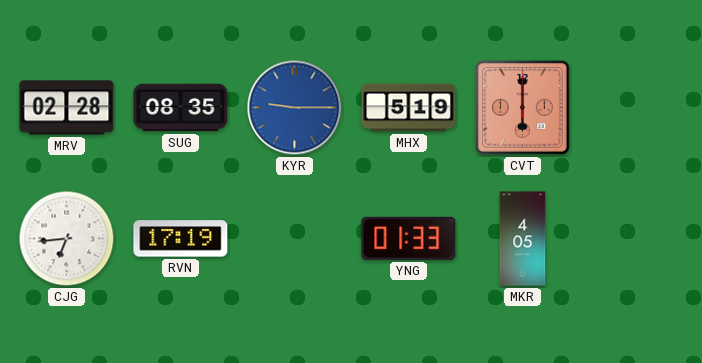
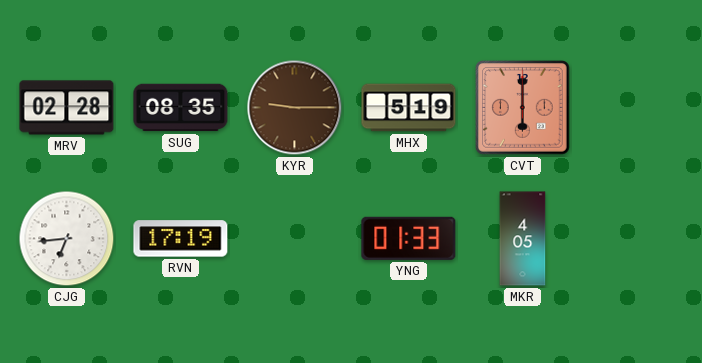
KYR dial: blue -> brown
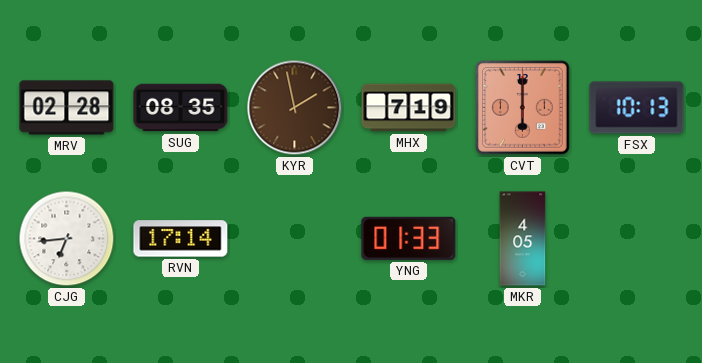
KYR: 9:15 -> 1:58
MHX: 5:19 -> 7:19
FSX: none -> 10:13
RVN: 17:19 -> 17:14
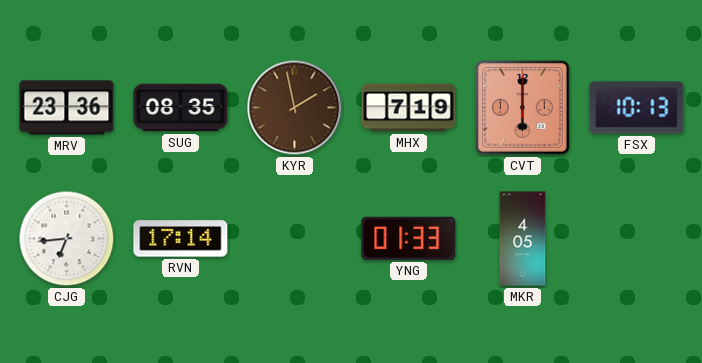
MRV: 02:28 -> 23:36
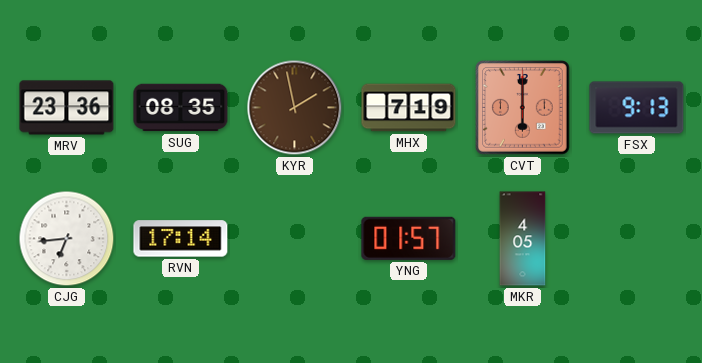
FSX: 10:13 -> 9:13
YNG: 01:33 -> 01:57
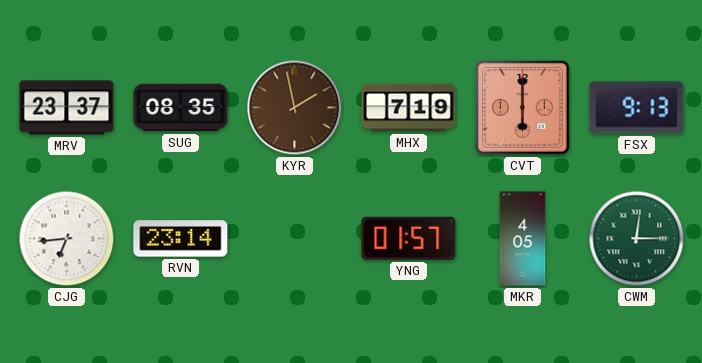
MRV: 23:36 -> 23:37
RVN: 17:14 -> 23:14
CWM: none -> 12:15
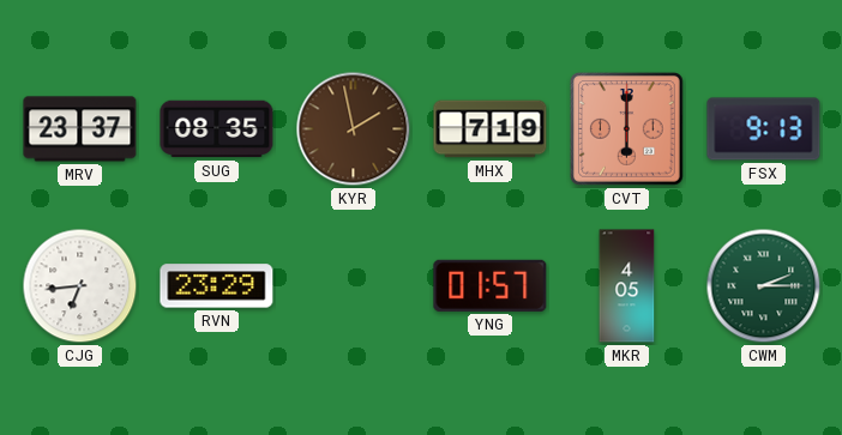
RVN: 23:14 -> 23:29
CWM: 12:15 -> 2:15
